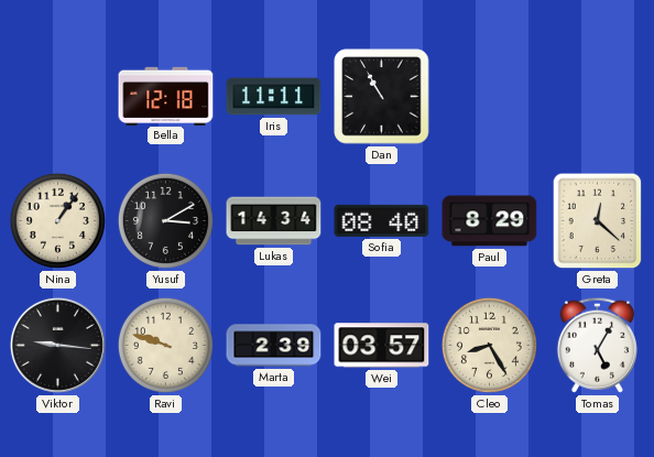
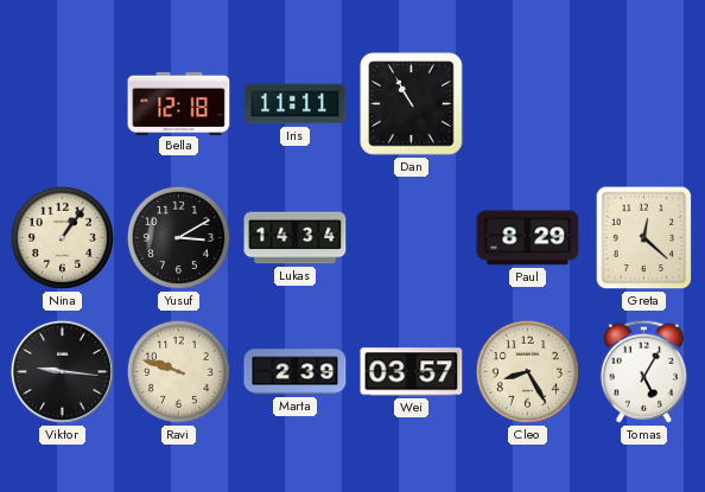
Sofia: 08:40 -> none
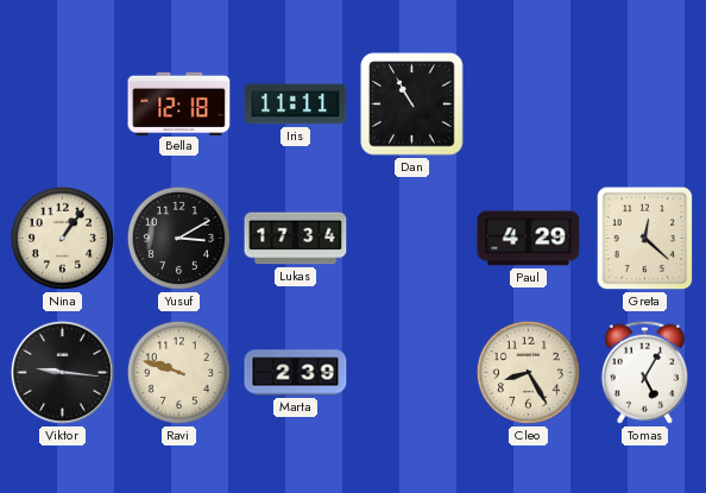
Lukas: 14:34 -> 17:34
Paul: 8:29 -> 4:29
Wei: 03:57 -> none
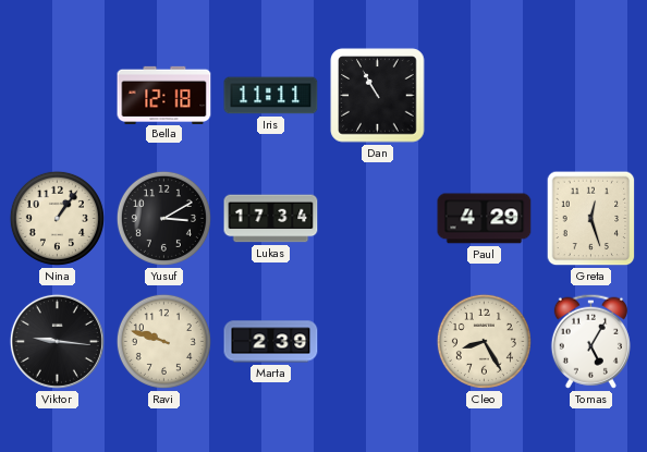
Greta: 12:22 -> 12:27
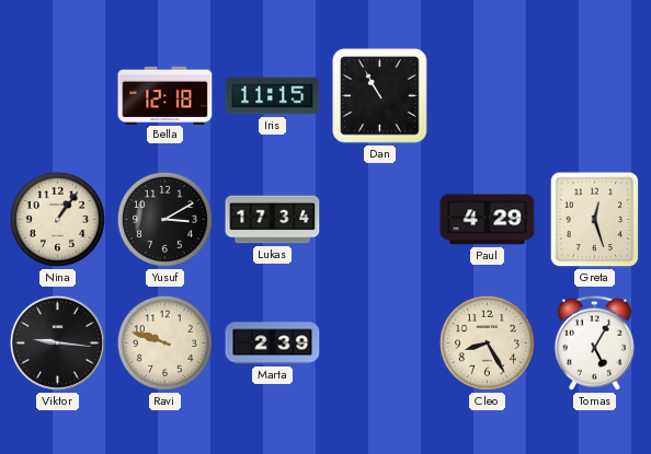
Iris: 11:11 -> 11:15
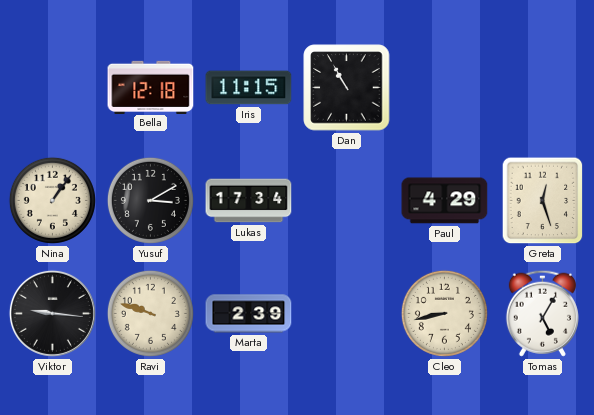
Cleo: 8:25 -> 8:43
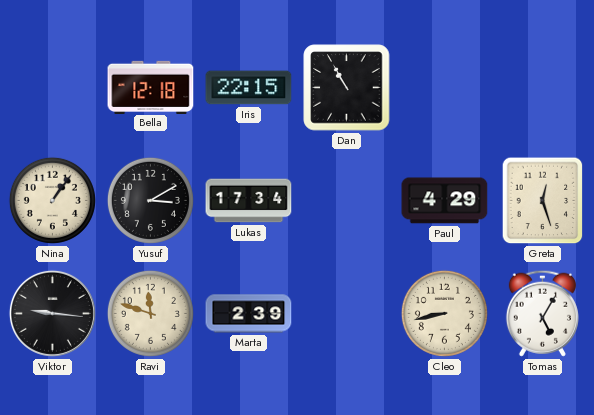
Iris: 11:15 -> 22:15
Ravi: 9:48 -> 11:48
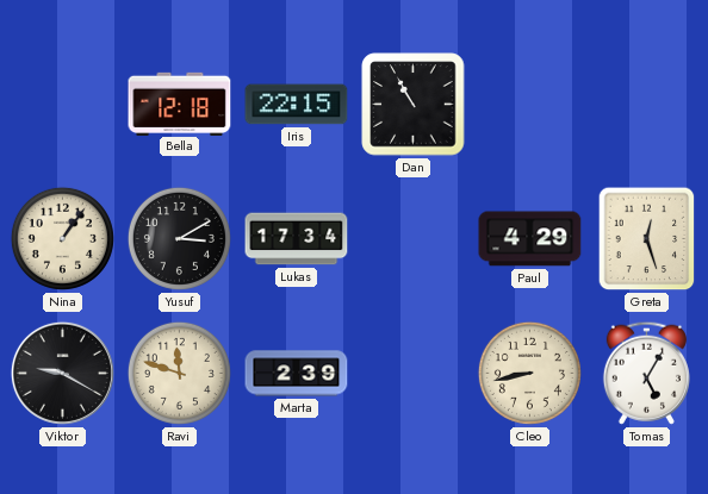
Viktor: 9:16 -> 9:20
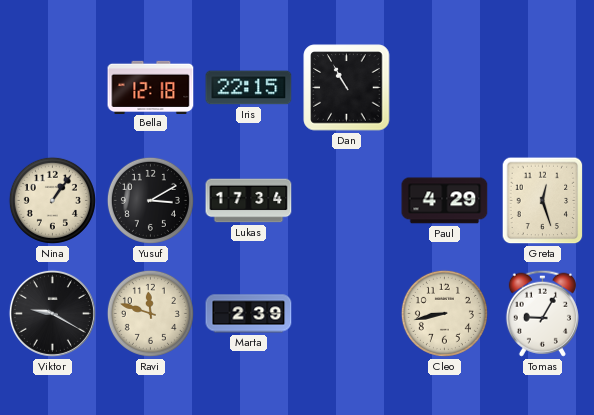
Tomas: 5:05 -> 9:05
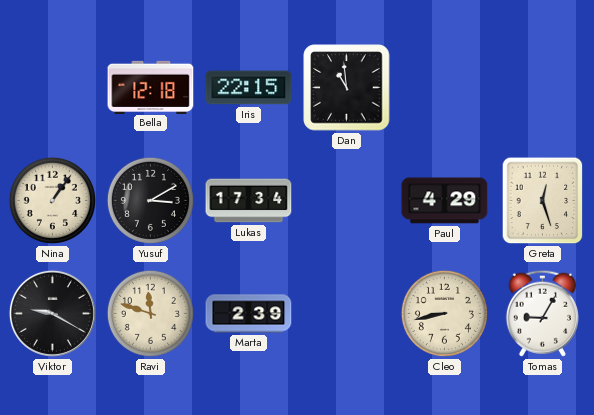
Dan: 10:55 -> 10:59
